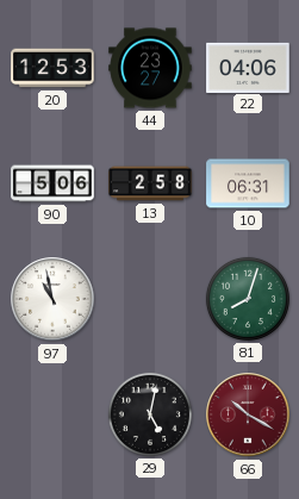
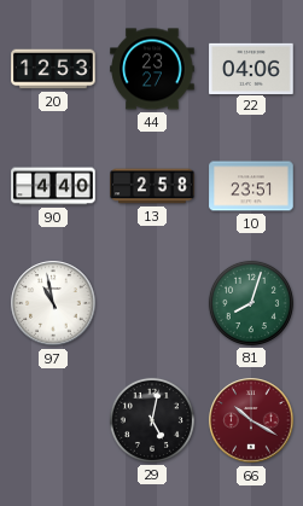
90: 5:06 -> 4:40
10: 06:31 -> 23:51
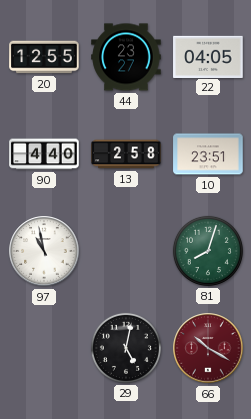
20: 12:53 -> 12:55
22: 04:06 -> 04:05
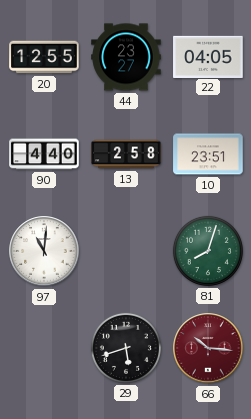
97: 10:58 -> 11:01
29: 5:02 -> 5:42
66: 10:20 -> 10:16
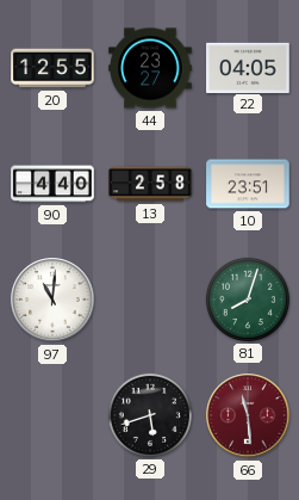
66: 10:16 -> 11:29
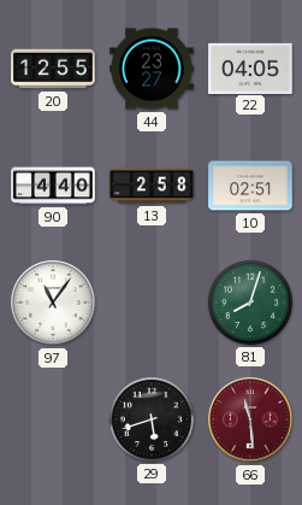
10: 23:51 -> 02:51
97: 11:01 -> 11:06
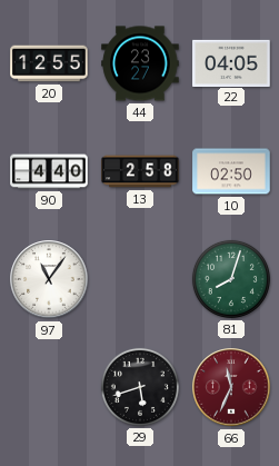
10: 02:51 -> 02:50
66: 11:29 -> 11:34
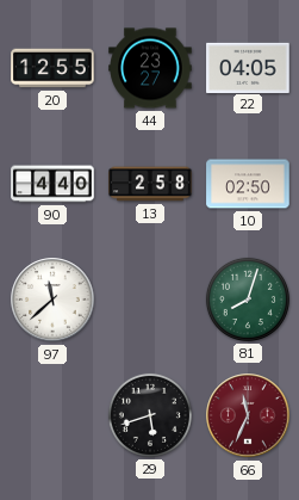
97: 11:06 -> 11:38
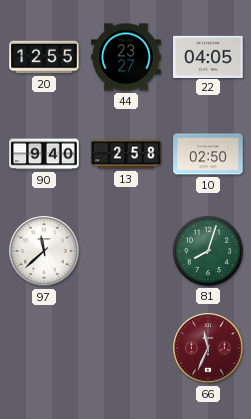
90: 4:40 -> 9:40
29: 5:42 -> none
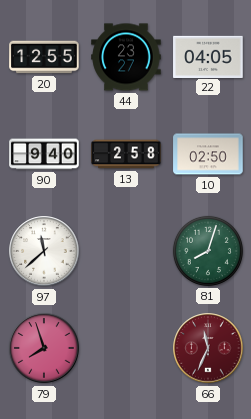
79: none -> 7:57
